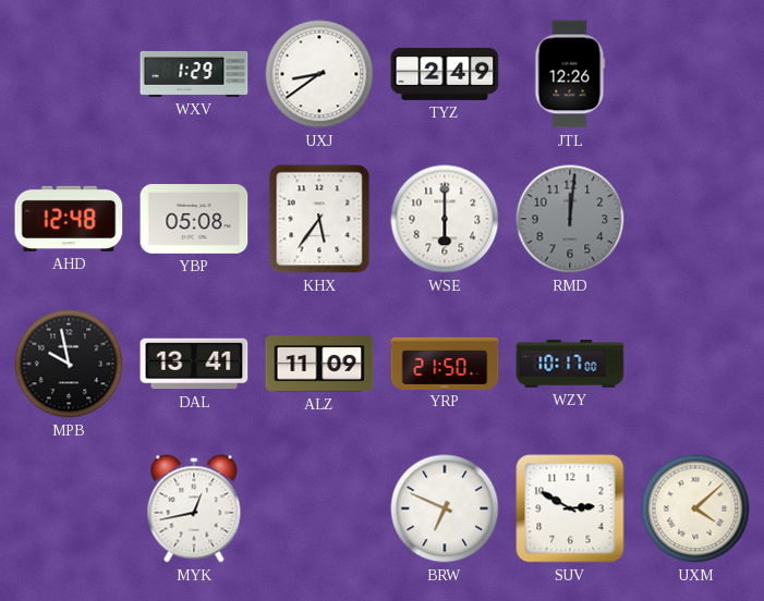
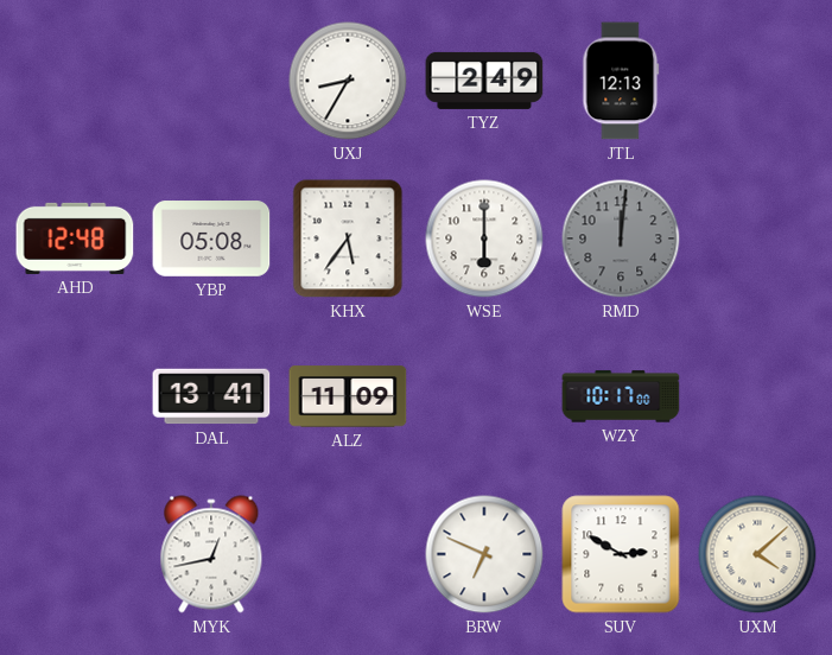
WXV: 1:29 -> none
UXJ: 8:39 -> 8:35
JTL: 12:26 -> 12:13
MPB: 9:58 -> none
YRP: 21:50 -> none
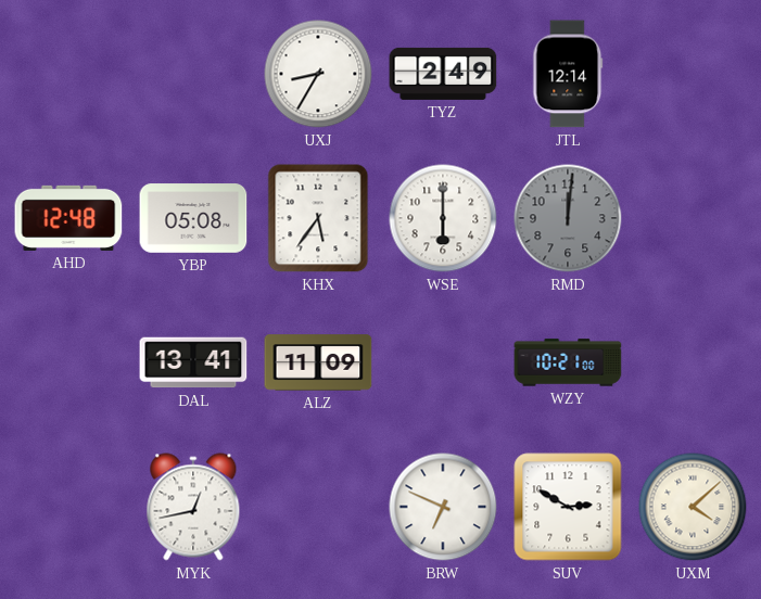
JTL: 12:13 -> 12:14
WZY: 10:17 -> 10:21
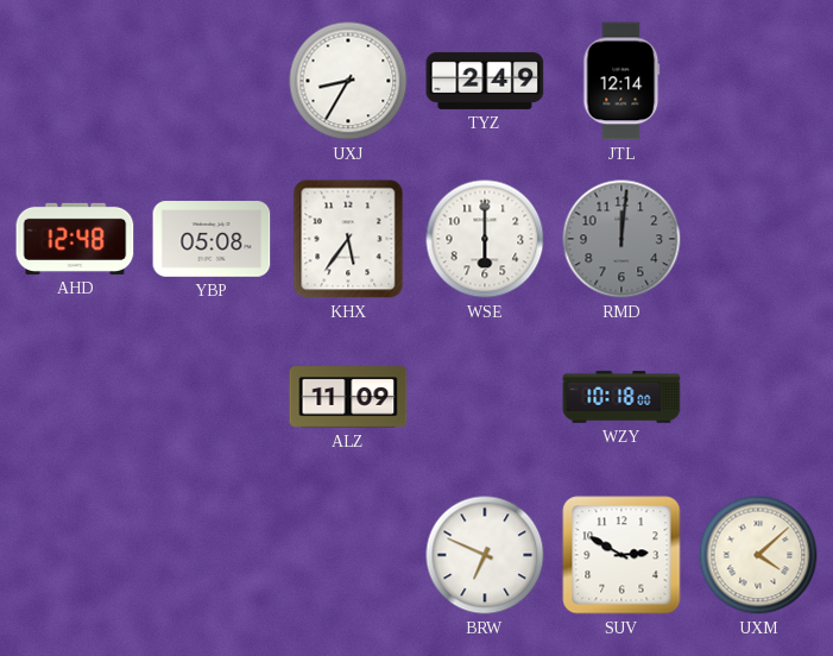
DAL: 13:41 -> none
WZY: 10:21 -> 10:18
MYK: 12:43 -> none
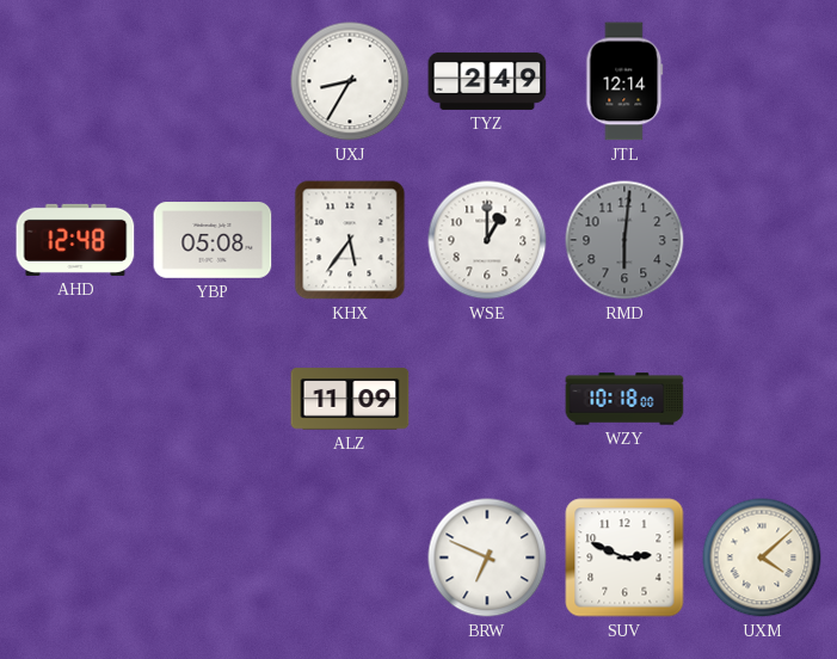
WSE: 6:00 -> 1:00
RMD: 12:01 -> 6:01
SUV: 2:50 -> 2:49
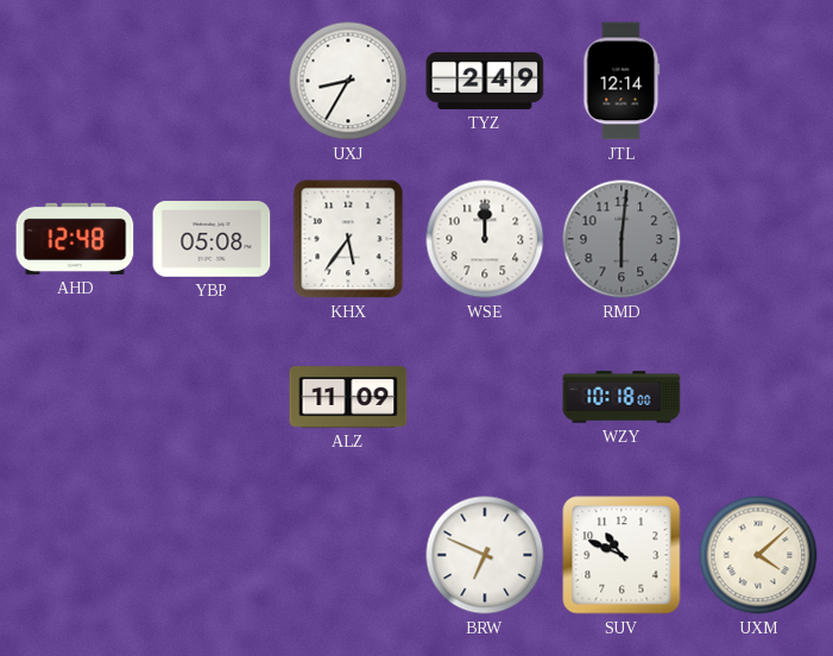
WSE: 1:00 -> 12:00
SUV: 2:49 -> 10:49
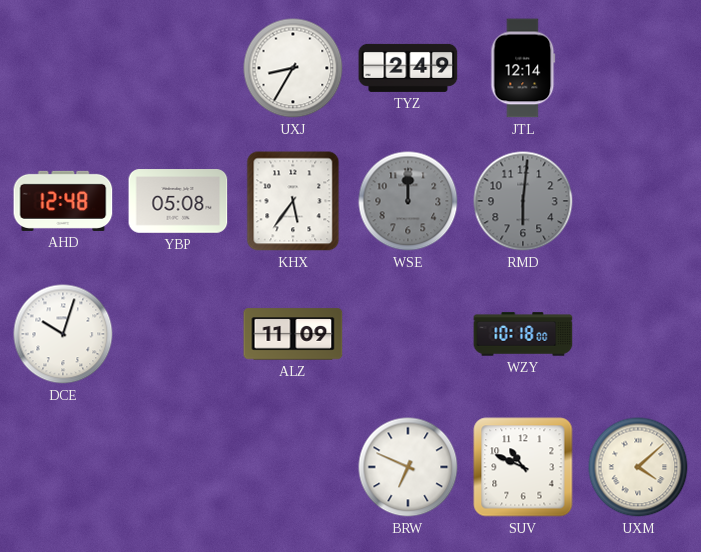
WSE dial: white -> grey
DCE: none -> 10:03
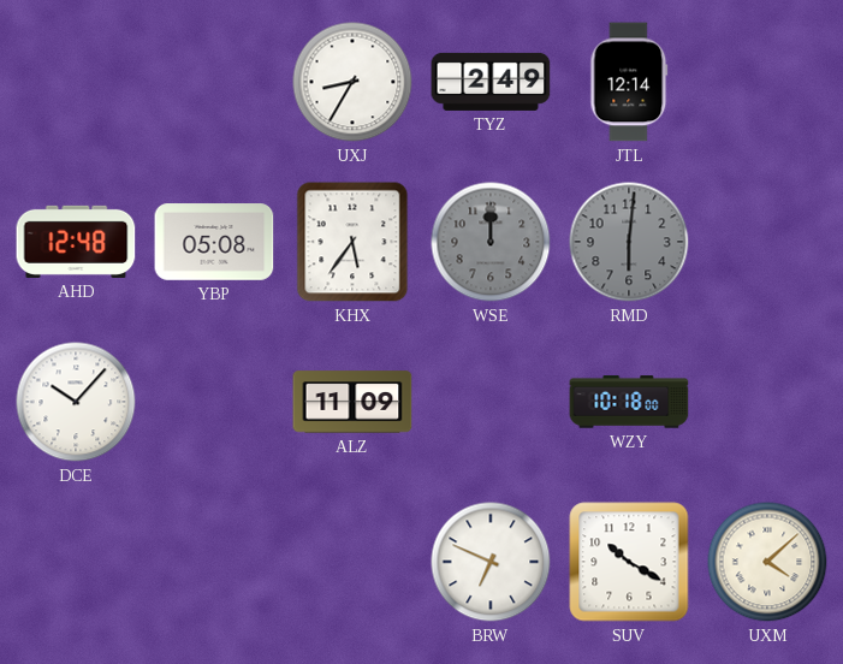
DCE: 10:03 -> 10:07
SUV: 10:49 -> 10:20
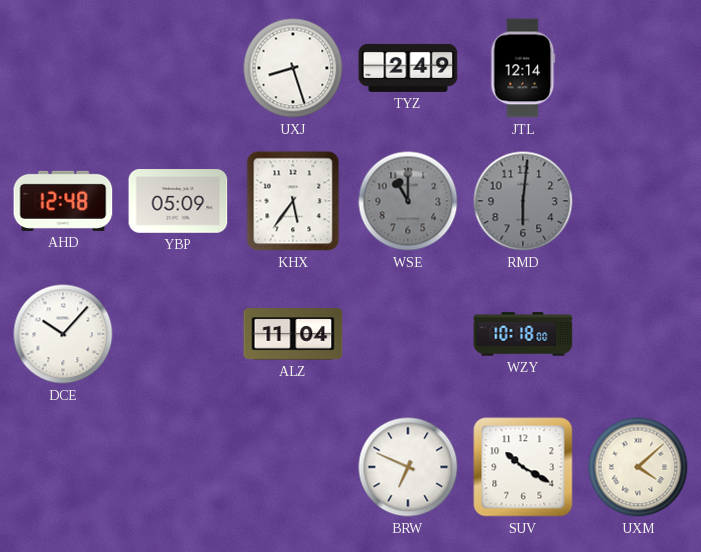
UXJ: 8:35 -> 8:27
YBP: 05:08 -> 05:09
WSE: 12:00 -> 11:00
ALZ: 11:09 -> 11:04
